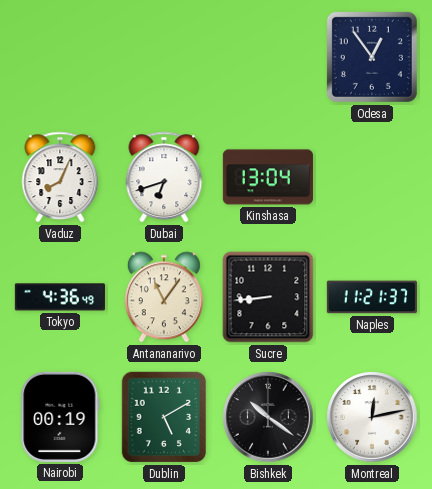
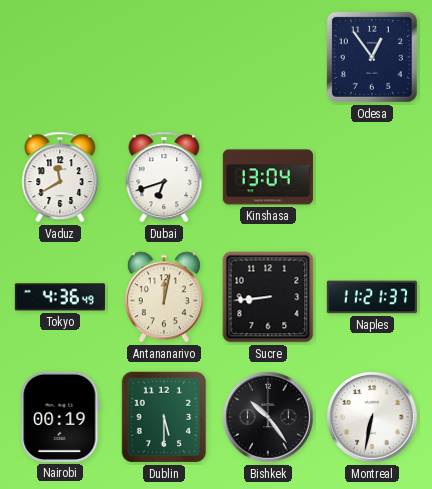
Vaduz: 8:04 -> 11:40
Antananarivo: 11:06 -> 12:02
Dublin: 5:10 -> 5:30
Bishkek: 10:21 -> 10:24
Montreal: 12:13 -> 6:32
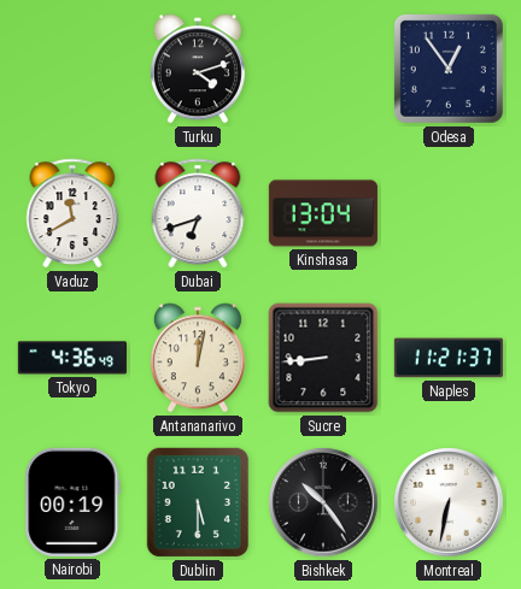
Turku: none -> 4:12
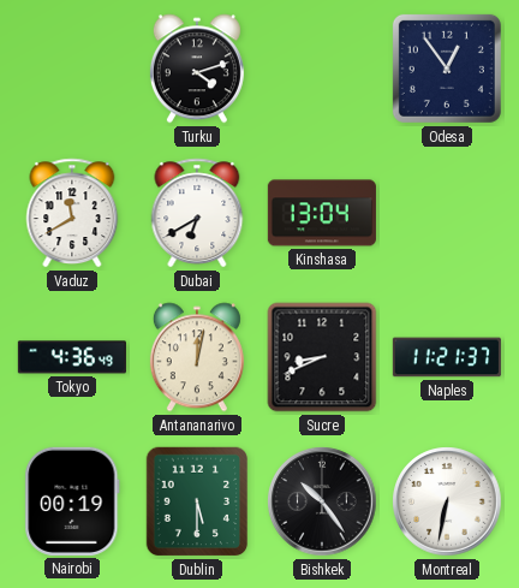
Dubai: 6:42 -> 6:40
Sucre: 8:44 -> 8:41
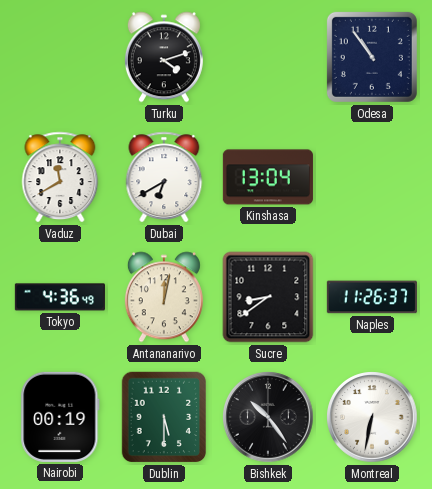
Odesa: 12:54 -> 10:54
Sucre: 8:41 -> 8:39
Naples: 11:21 -> 11:26
